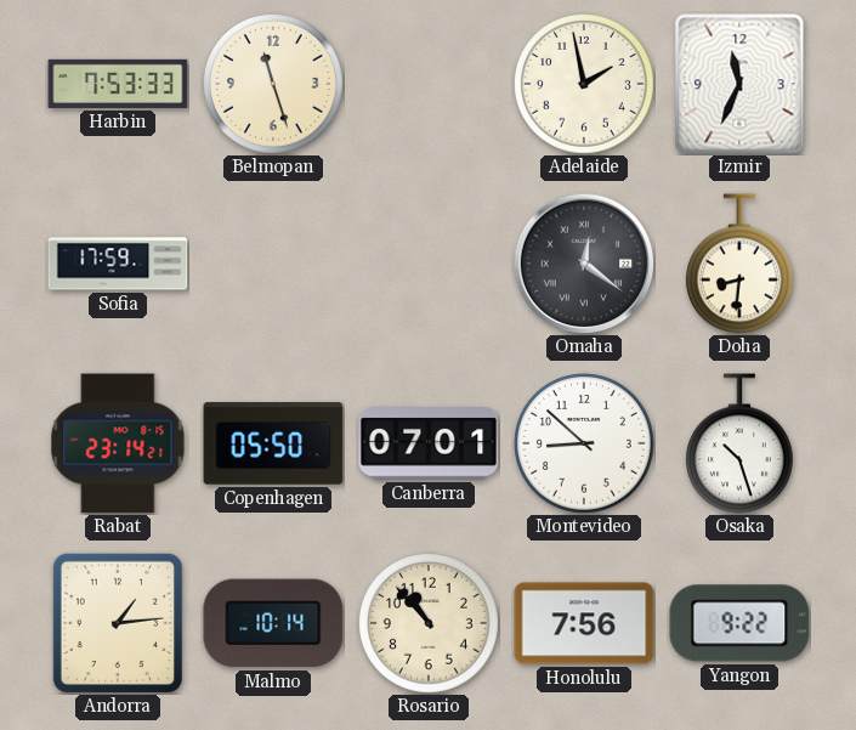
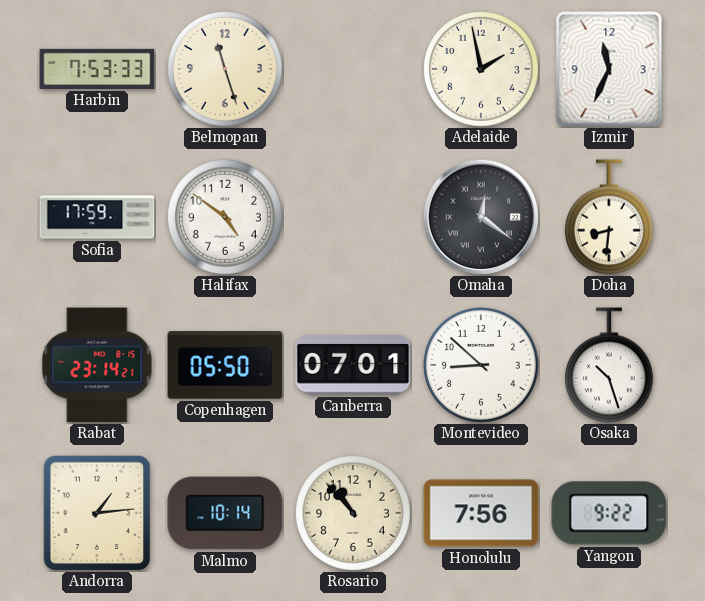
Halifax: none -> 4:51
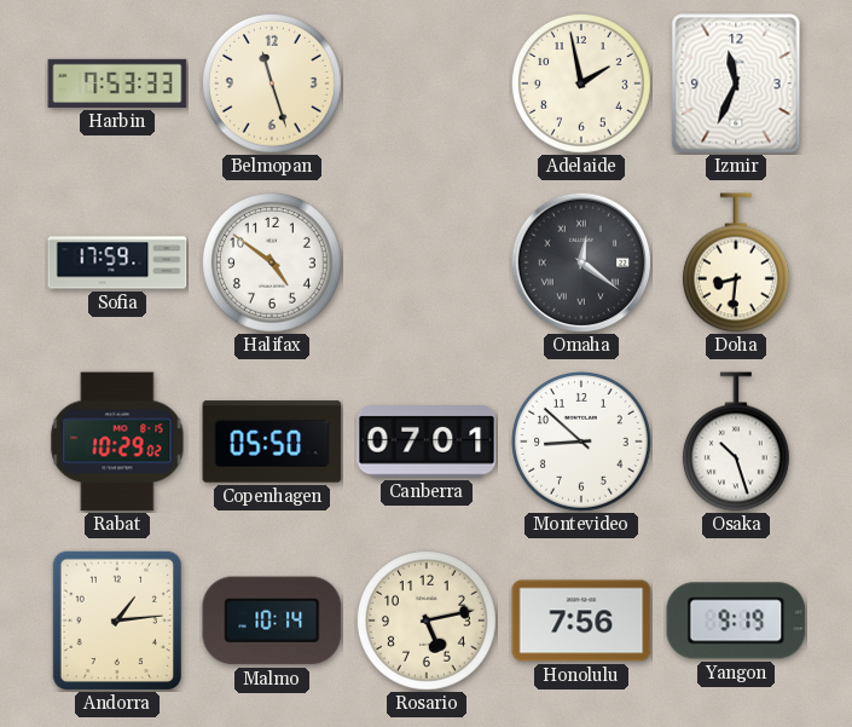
Rabat: 23:14 -> 10:29
Rosario: 10:53 -> 5:13
Yangon: 9:22 -> 9:19
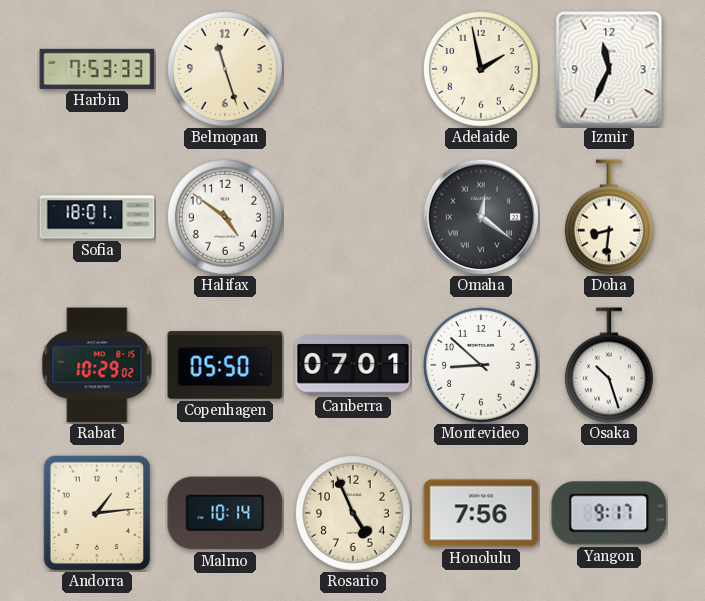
Sofia: 17:59 -> 18:01
Rosario: 5:13 -> 4:56
Yangon: 9:19 -> 9:17
